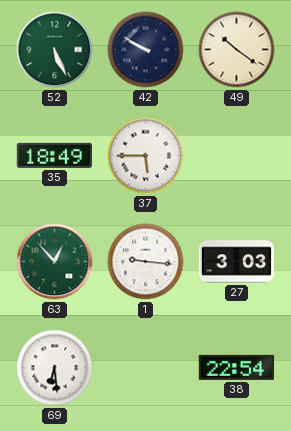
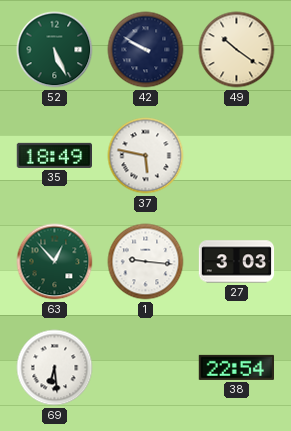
37: 5:45 -> 5:47
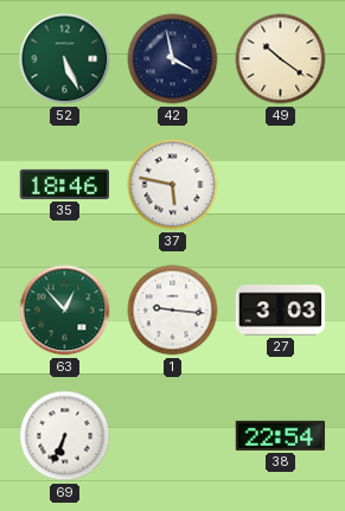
42: 9:50 -> 3:58
35: 18:49 -> 18:46
69: 6:29 -> 6:34
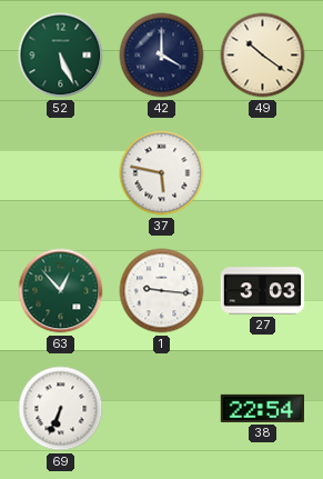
42: 3:58 -> 4:00
35: 18:46 -> none
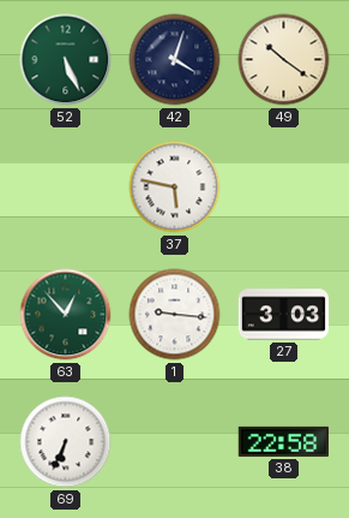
42: 4:00 -> 4:03
38: 22:54 -> 22:58
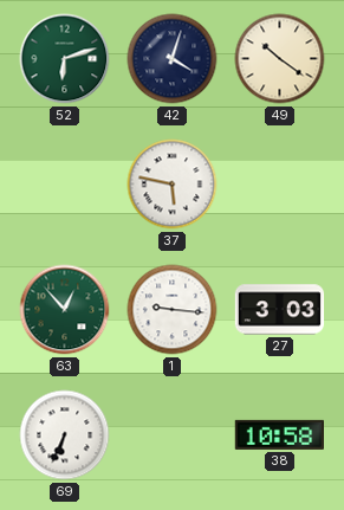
52: 5:26 -> 6:12
38: 22:58 -> 10:58
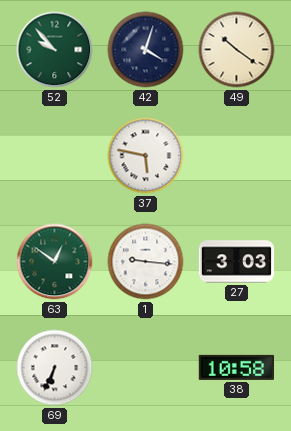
52: 6:12 -> 9:53
63: 12:53 -> 12:51
